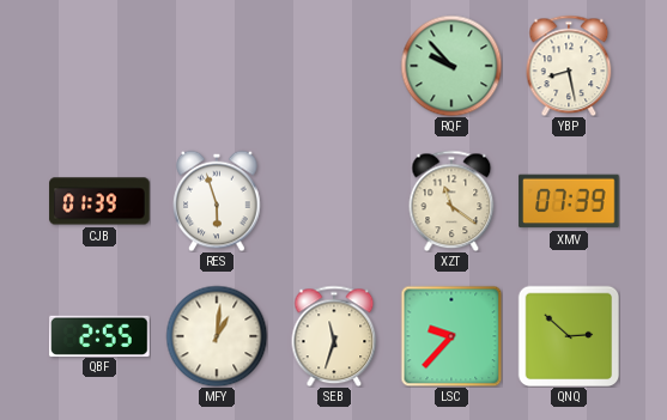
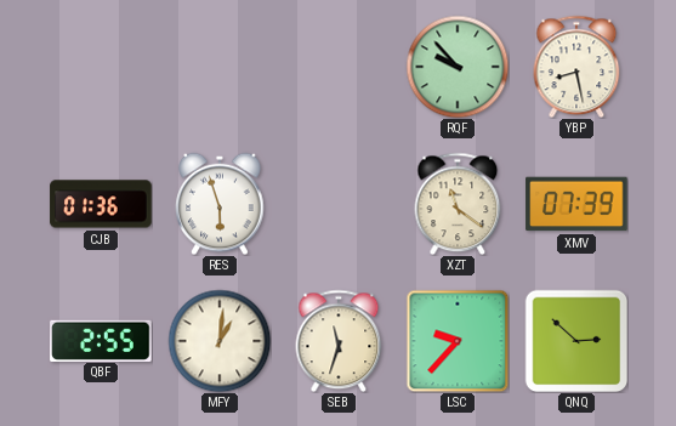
CJB: 01:39 -> 01:36
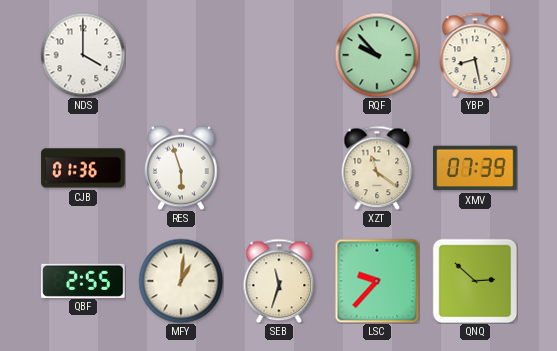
NDS: none -> 4:00
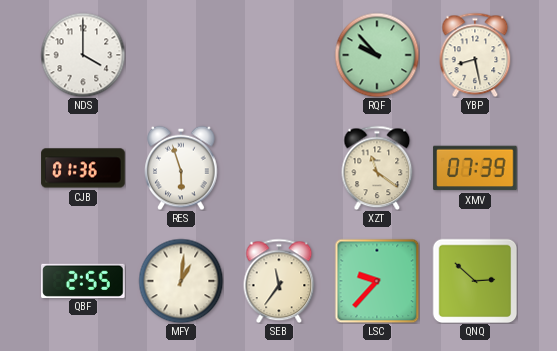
SEB: 11:33 -> 11:36
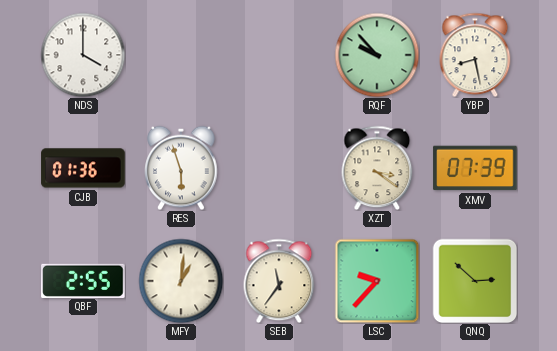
XZT: 11:21 -> 3:21
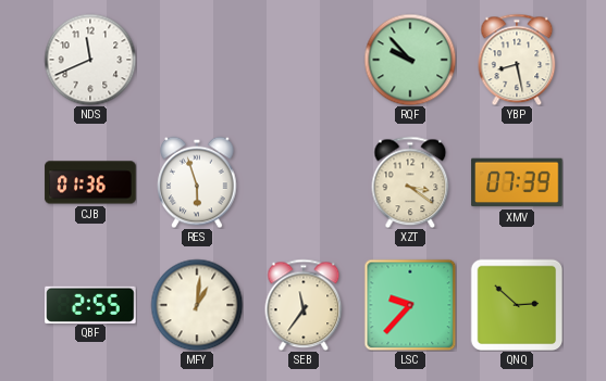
NDS: 4:00 -> 11:41
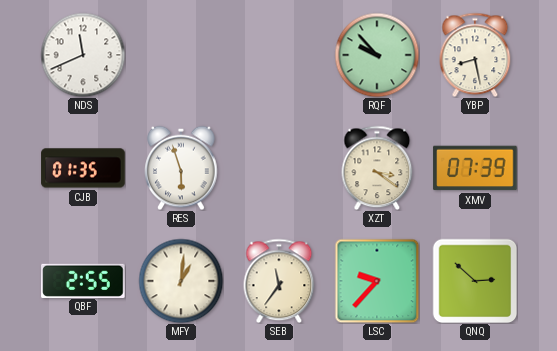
CJB: 01:36 -> 01:35
